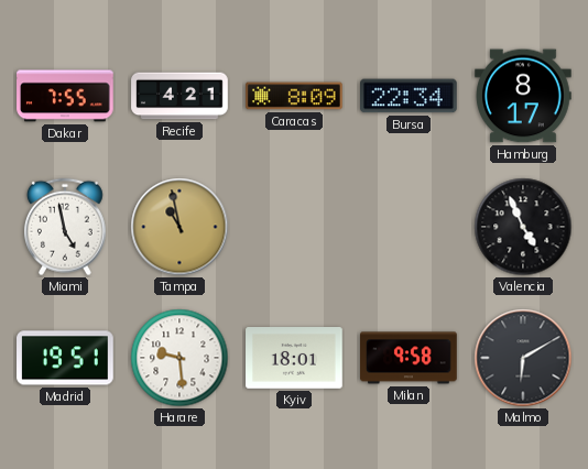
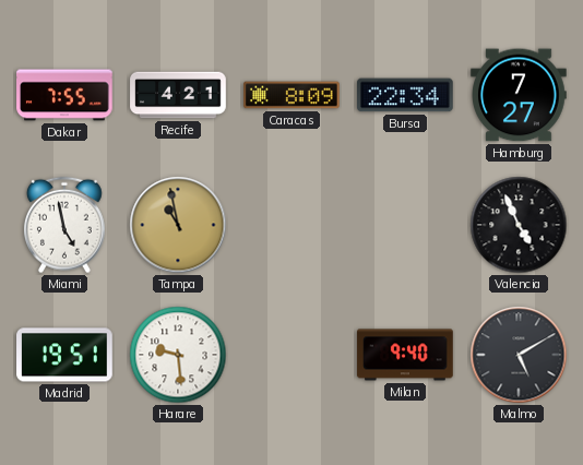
Hamburg: 8:17 -> 7:27
Kyiv: 18:01 -> none
Milan: 9:58 -> 9:40
Malmo: 6:10 -> 5:10
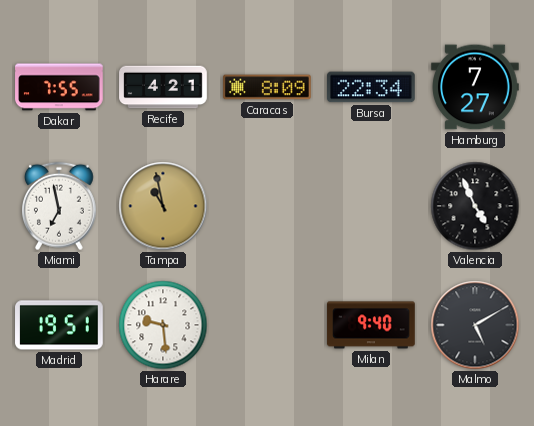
Miami: 4:58 -> 6:58
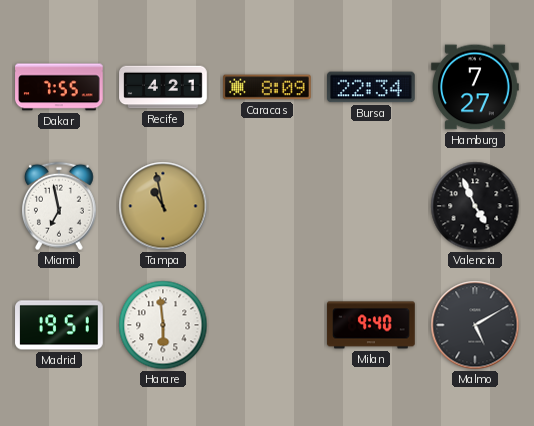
Harare: 9:29 -> 5:59
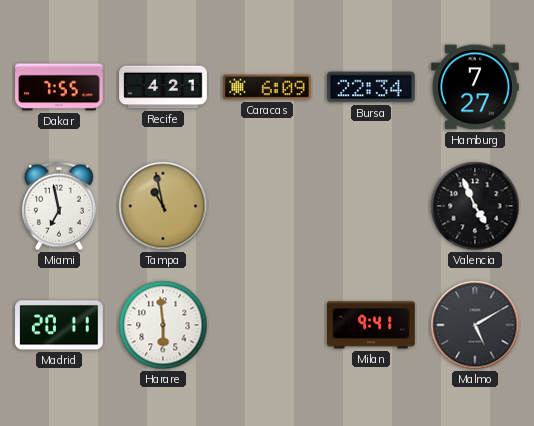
Caracas: 8:09 -> 6:09
Madrid: 19:51 -> 20:11
Milan: 9:40 -> 9:41
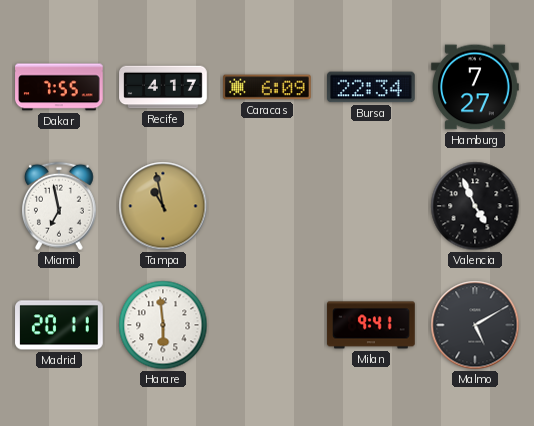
Recife: 4:21 -> 4:17
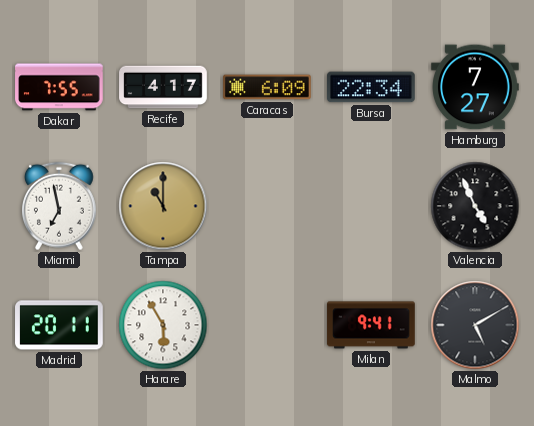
Tampa: 10:58 -> 11:00
Harare: 5:59 -> 5:55
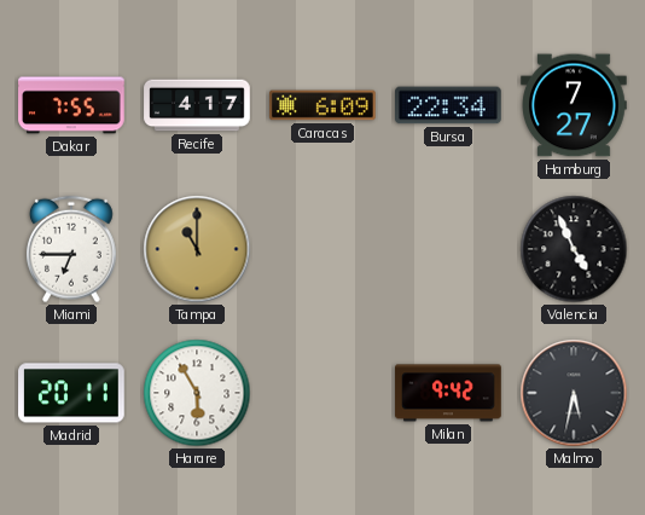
Miami: 6:58 -> 6:45
Milan: 9:41 -> 9:42
Malmo: 5:10 -> 5:32
